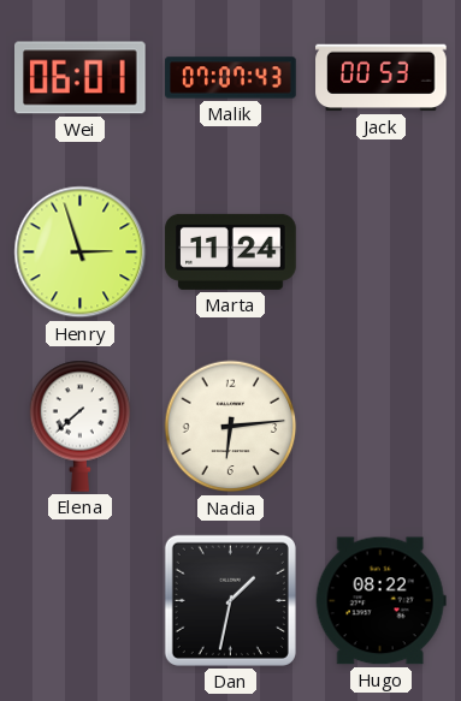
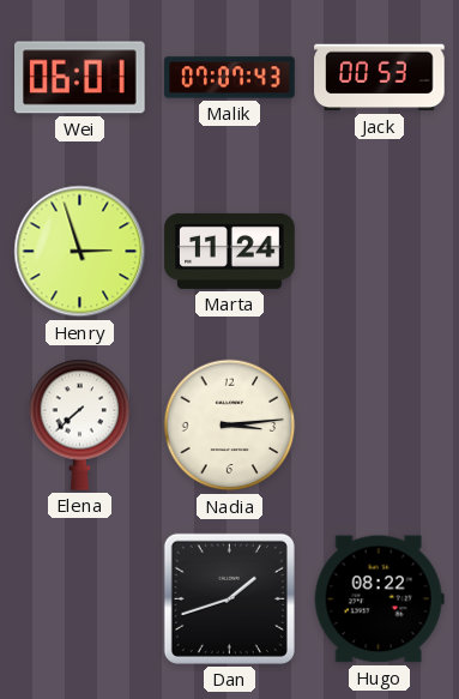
Nadia: 6:14 -> 3:14
Dan: 1:32 -> 1:42
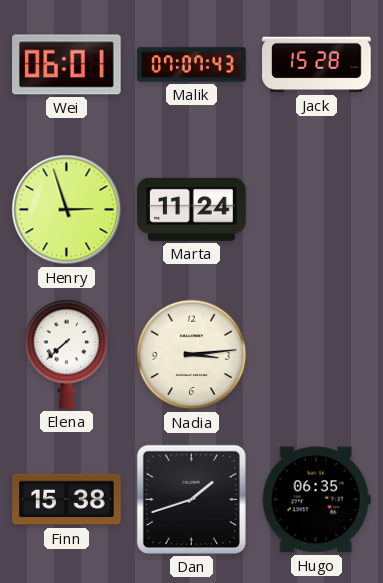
Jack: 00:53 -> 15:28
Finn: none -> 15:38
Hugo: 08:22 -> 06:35
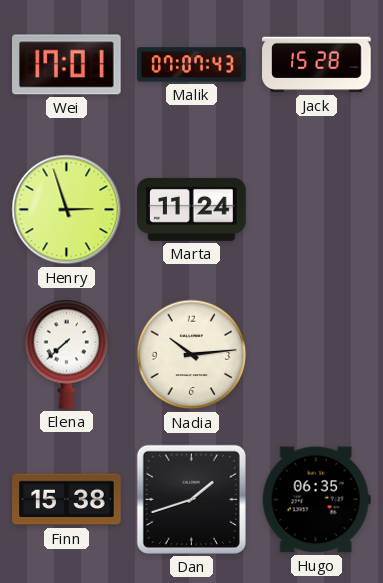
Wei: 06:01 -> 17:01
Nadia: 3:14 -> 10:14
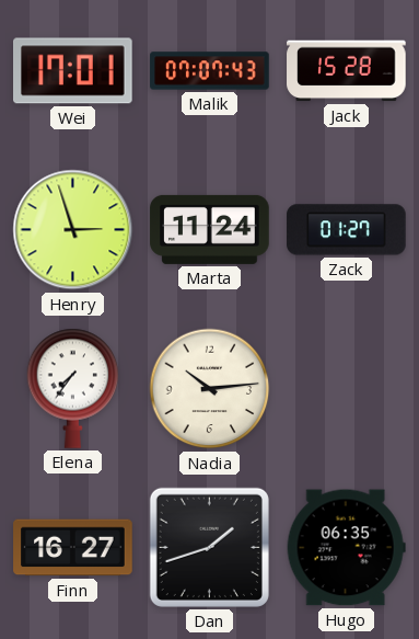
Zack: none -> 01:27
Elena: 7:38 -> 7:36
Finn: 15:38 -> 16:27
